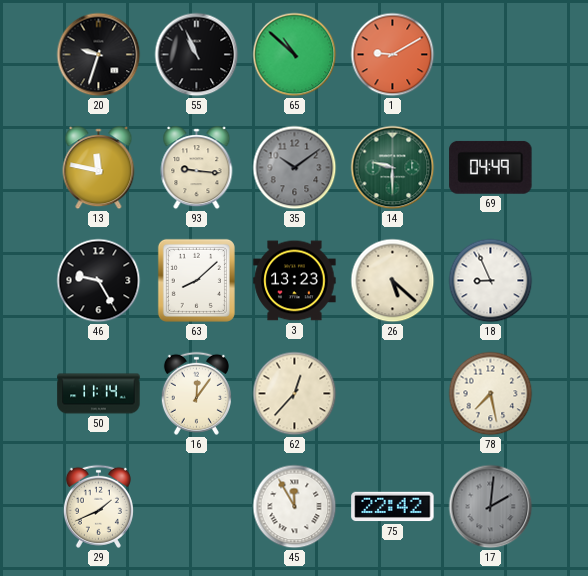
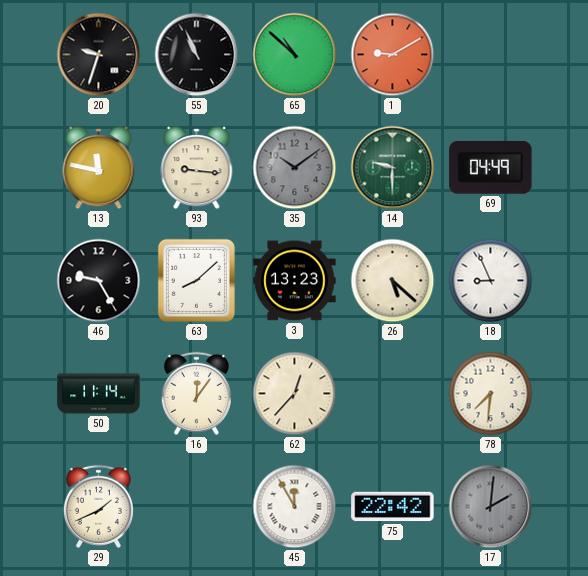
78: 7:28 -> 7:31
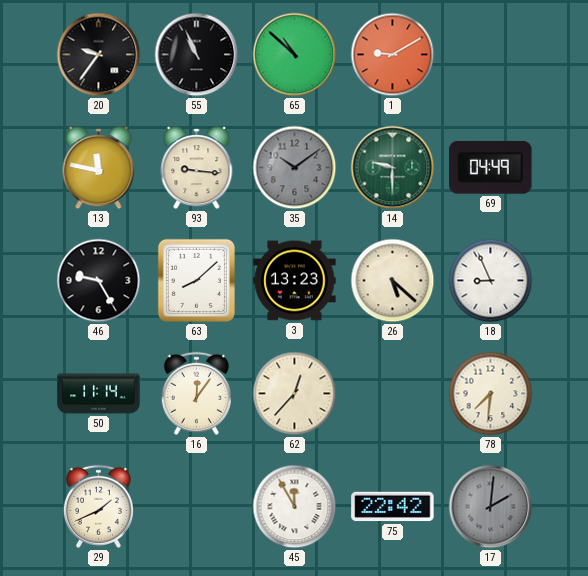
20: 9:33 -> 9:36
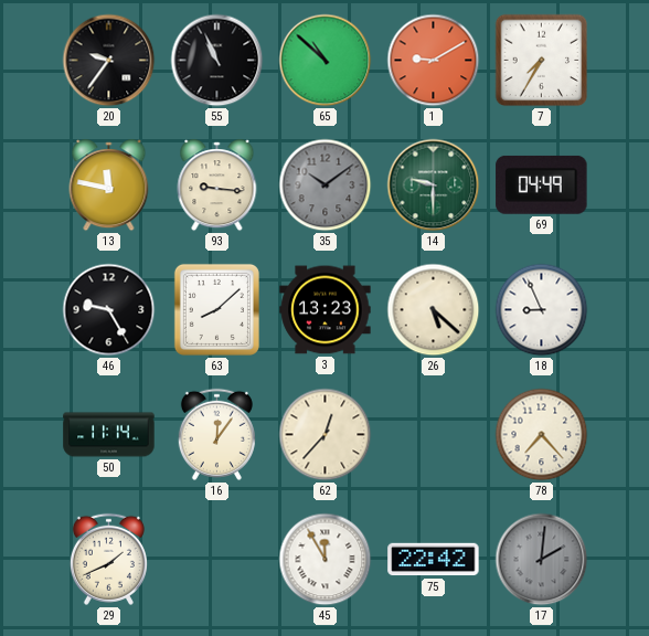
7: none -> 7:35
78: 7:31 -> 7:23
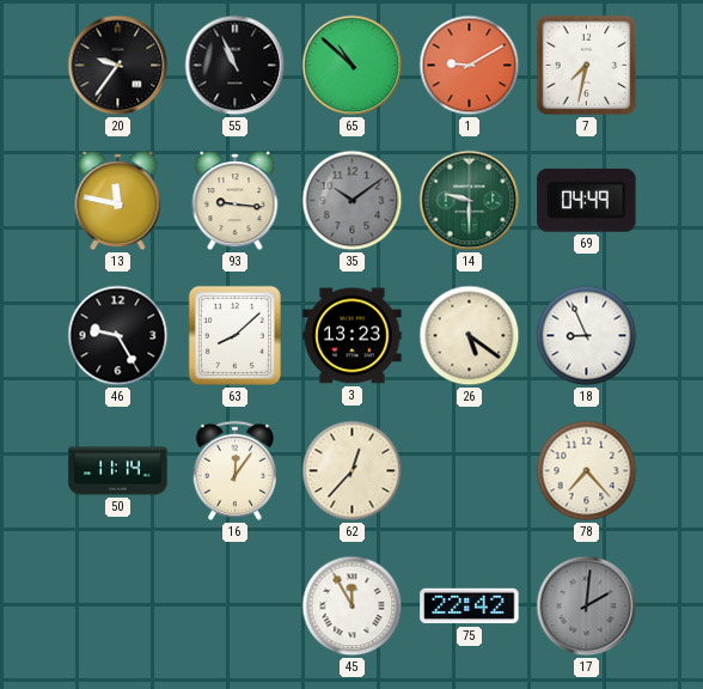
7: 7:35 -> 7:32
26: 5:22 -> 5:21
29: 1:41 -> none
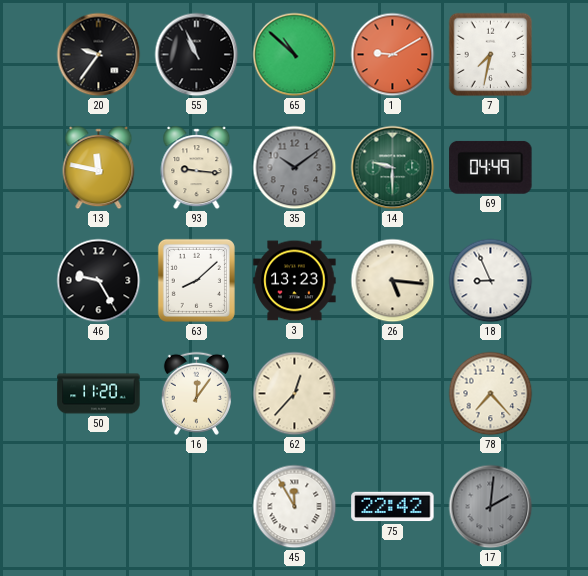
26: 5:21 -> 5:16
50: 11:14 -> 11:20
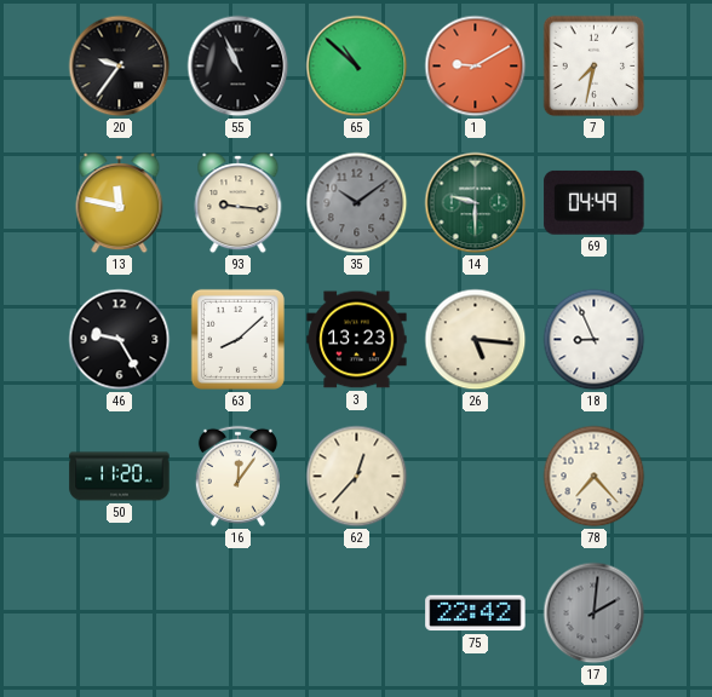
45: 11:55 -> none
